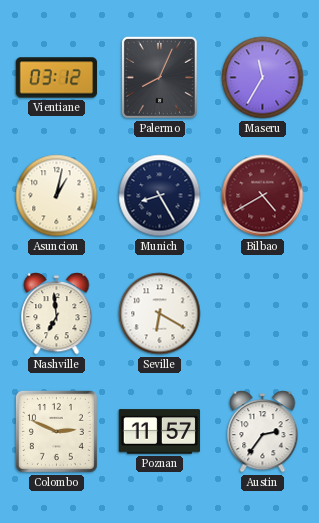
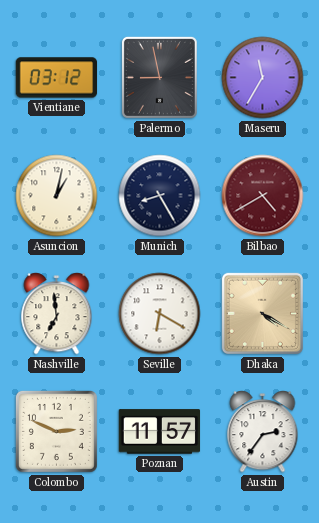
Palermo: 8:04 -> 8:58
Dhaka: none -> 4:20
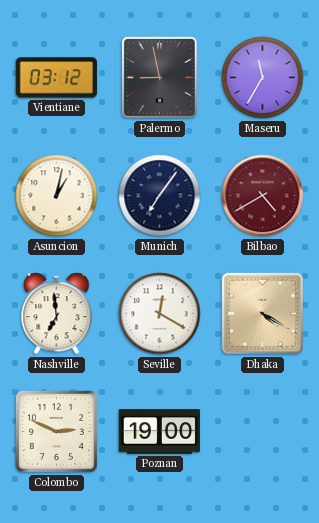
Munich: 8:25 -> 7:06
Seville: 6:20 -> 12:20
Poznan: 11:57 -> 19:00
Austin: 2:36 -> none
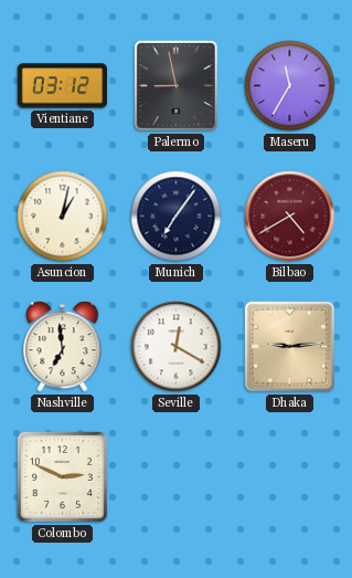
Dhaka: 4:20 -> 9:14
Poznan: 19:00 -> none
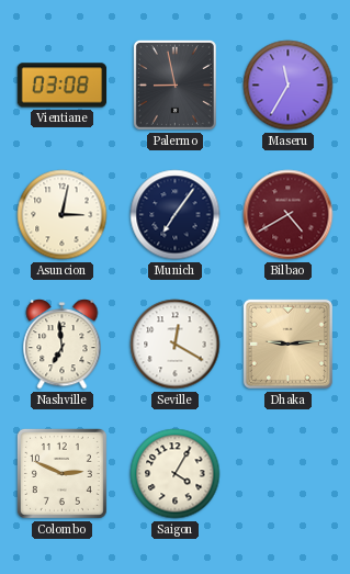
Vientiane: 03:12 -> 03:08
Asuncion: 1:02 -> 3:02
Saigon: none -> 4:05
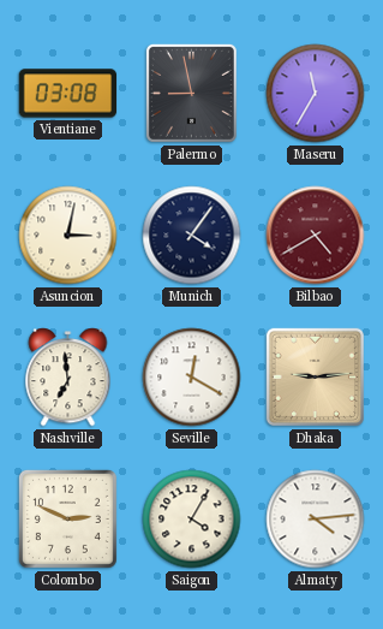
Munich: 7:06 -> 4:06
Almaty: none -> 4:14
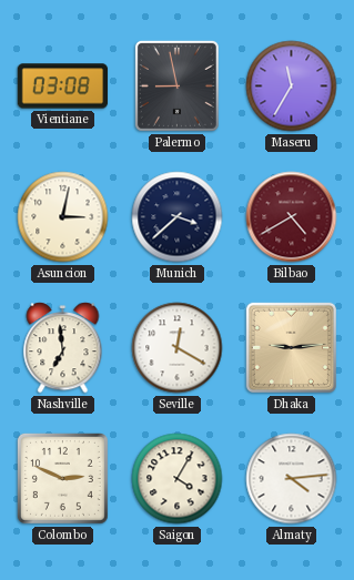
Munich: 4:06 -> 3:38
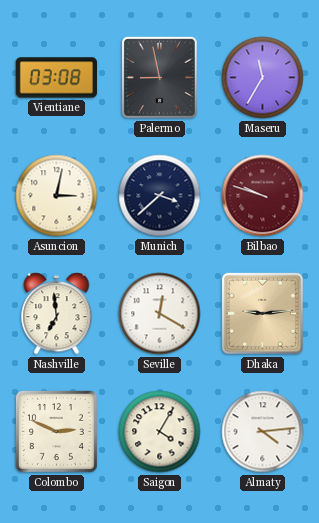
Bilbao: 4:40 -> 9:48
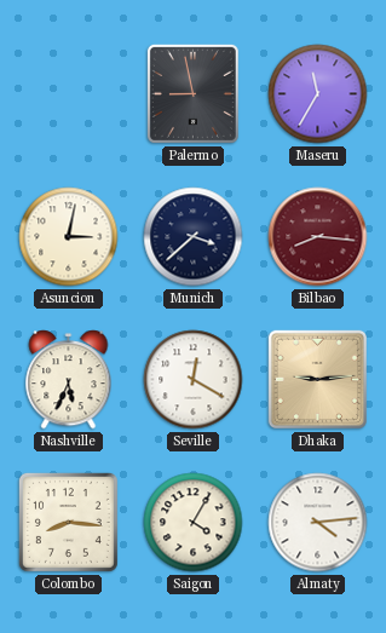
Vientiane: 03:08 -> none
Bilbao: 9:48 -> 8:16
Nashville: 6:59 -> 5:34
Colombo: 2:49 -> 8:16
